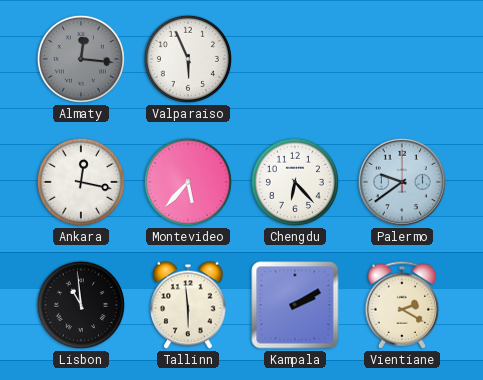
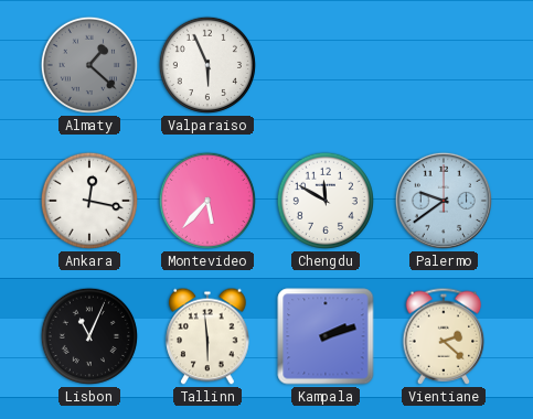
Almaty: 12:16 -> 1:22
Chengdu: 6:23 -> 11:50
Lisbon: 10:59 -> 11:04
Kampala: 2:10 -> 2:12
Vientiane: 2:20 -> 2:22
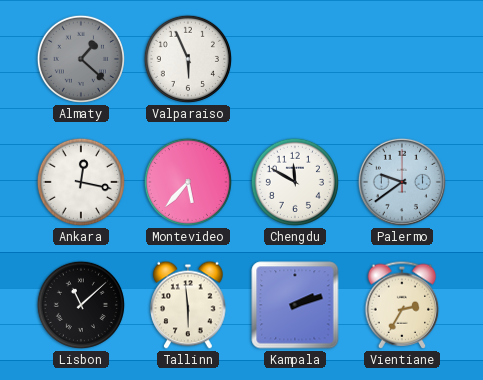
Lisbon: 11:04 -> 11:08
Vientiane: 2:22 -> 2:35
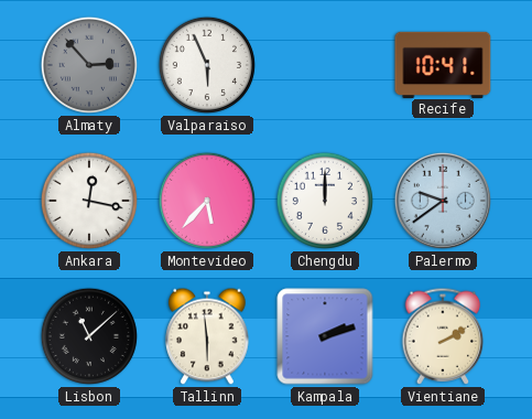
Almaty: 1:22 -> 2:53
Recife: none -> 10:41
Chengdu: 11:50 -> 12:00
Vientiane: 2:35 -> 2:10
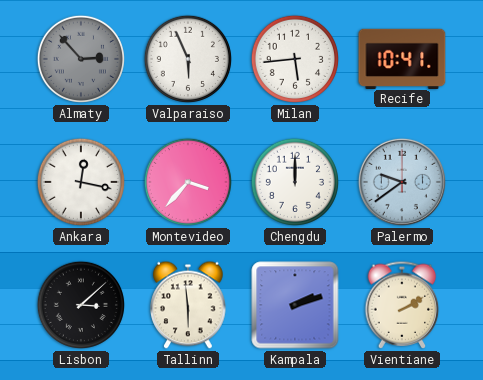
Milan: none -> 5:44
Montevideo: 5:37 -> 3:37
Lisbon: 11:08 -> 3:08
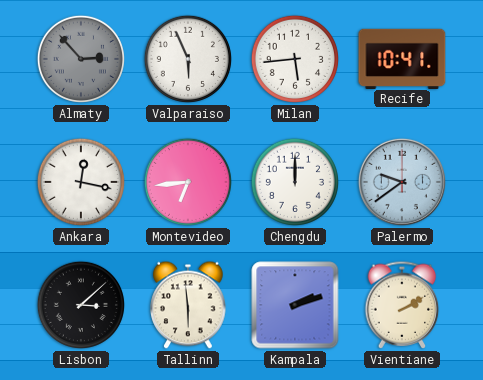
Montevideo: 3:37 -> 6:44
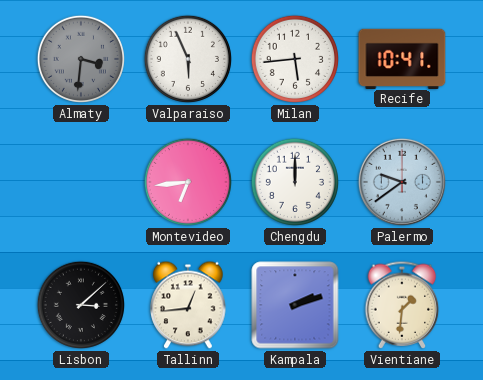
Almaty: 2:53 -> 3:31
Ankara: 12:17 -> none
Tallinn: 5:59 -> 12:44
Vientiane: 2:10 -> 1:31
